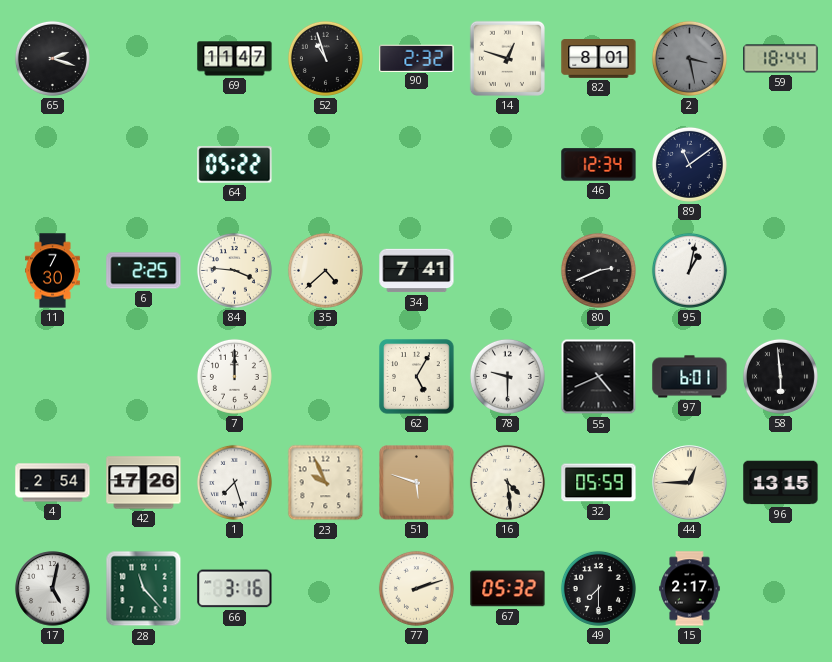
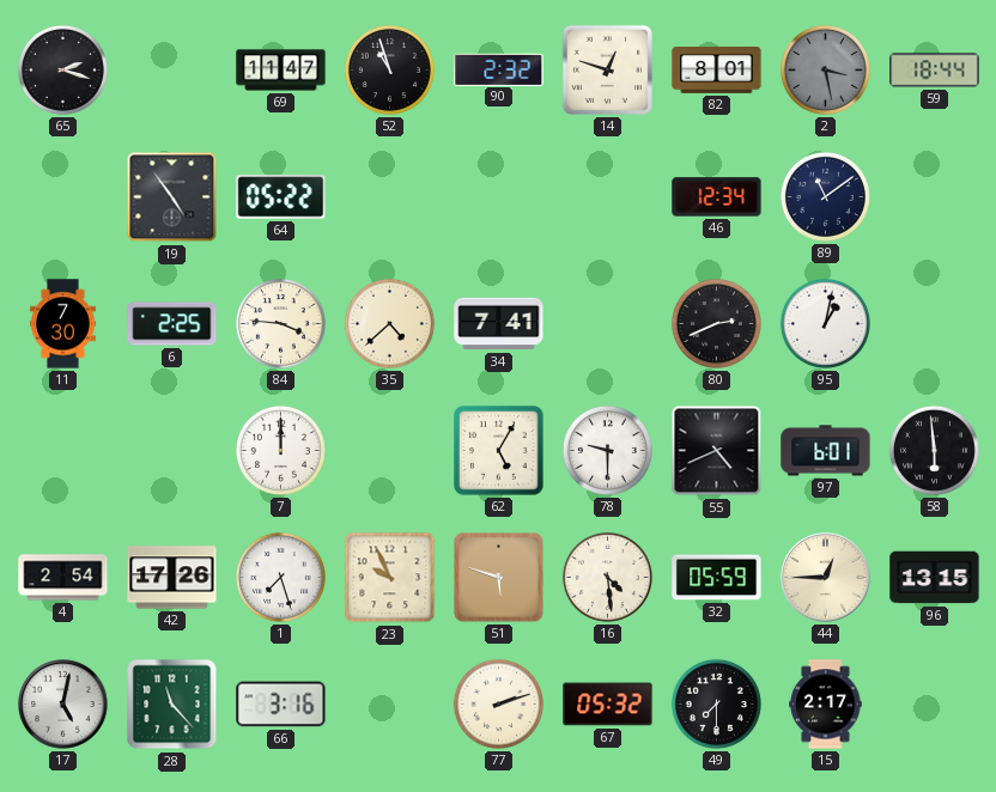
19: none -> 4:54
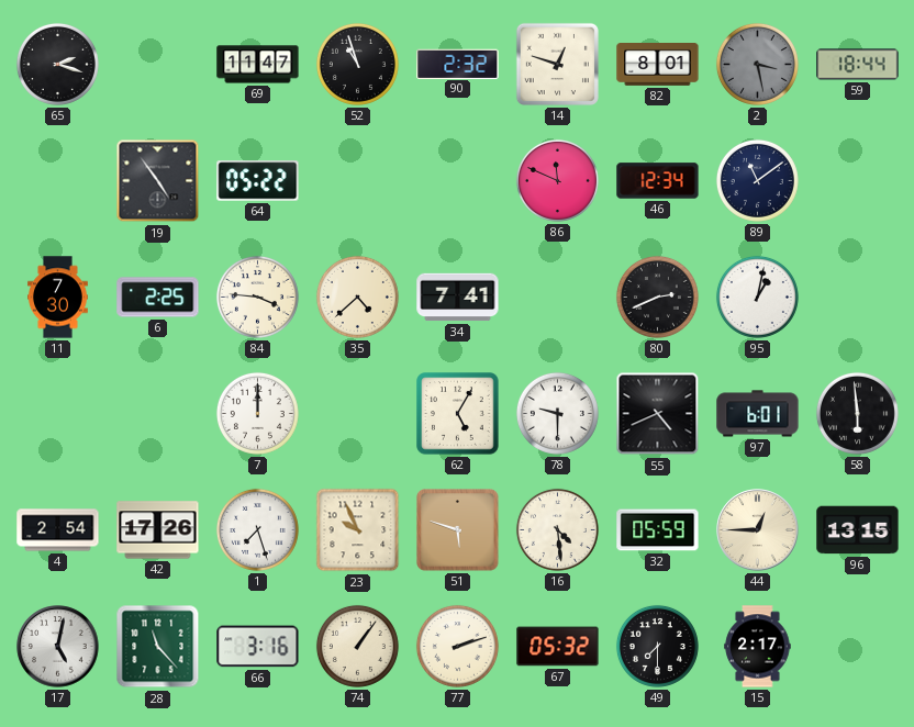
86: none -> 11:49
74: none -> 1:06
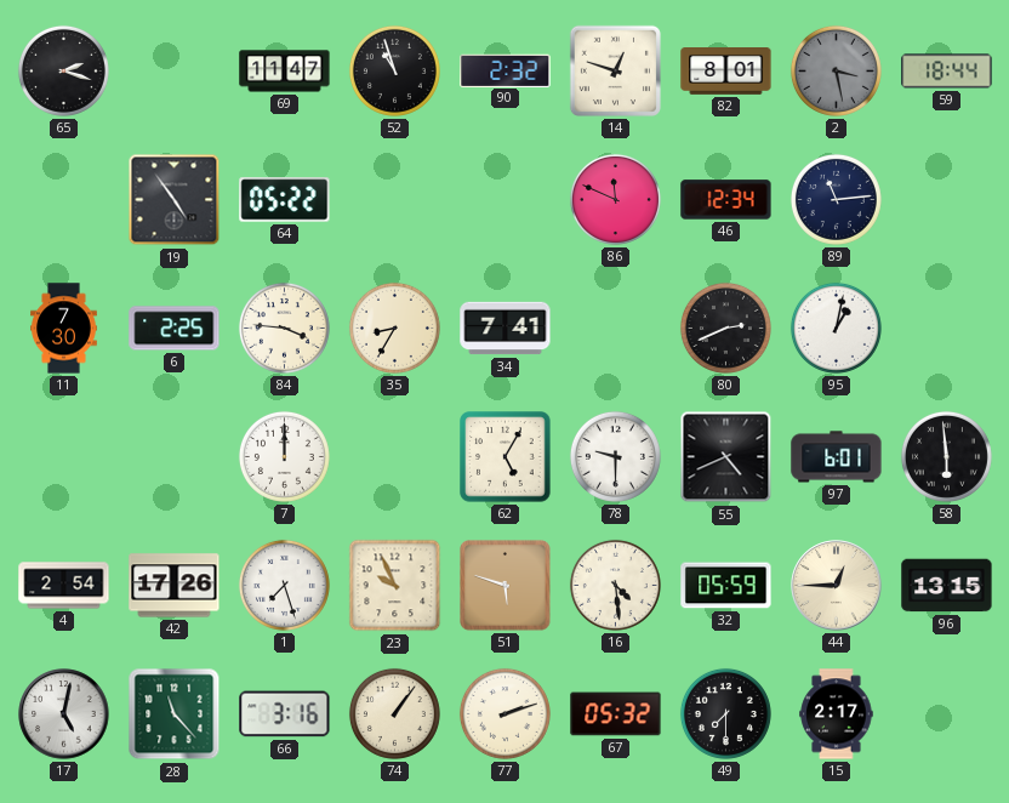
89: 11:09 -> 11:14
35: 4:38 -> 8:35
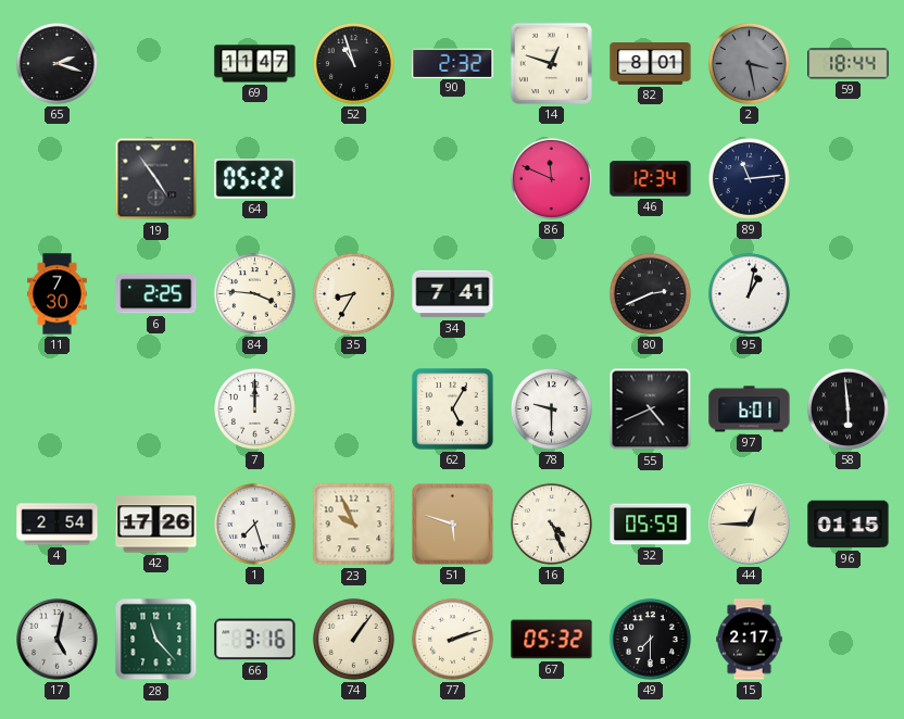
16: 4:29 -> 4:26
96: 13:15 -> 01:15
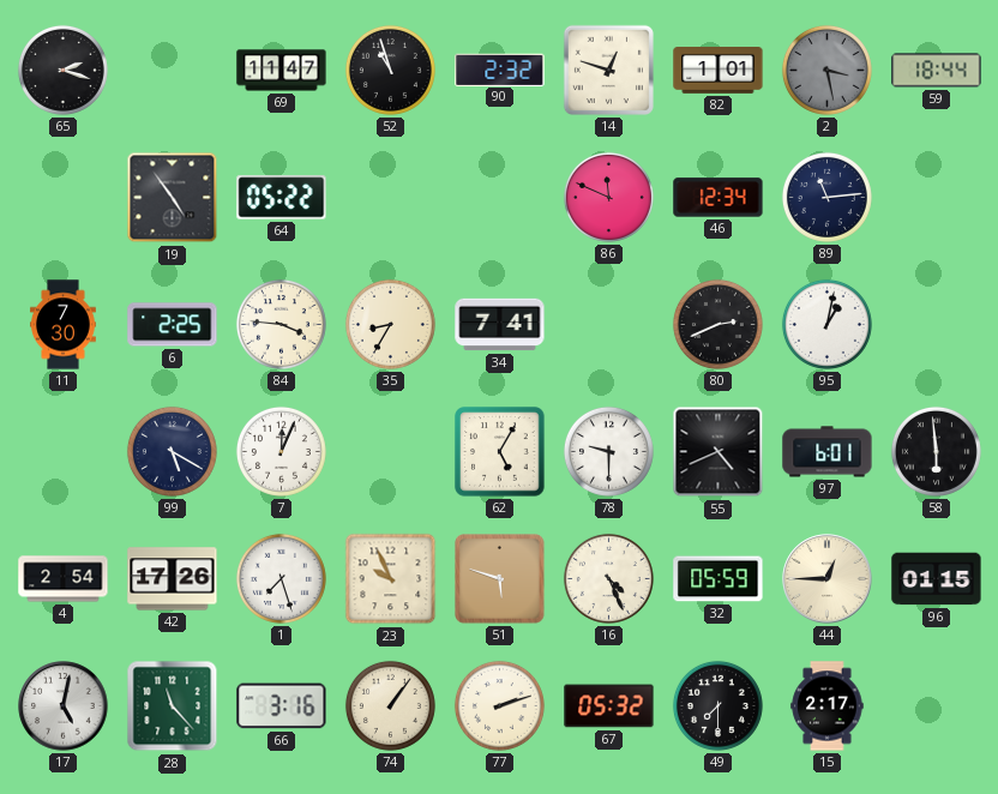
82: 8:01 -> 1:01
99: none -> 5:20
7: 12:00 -> 12:04
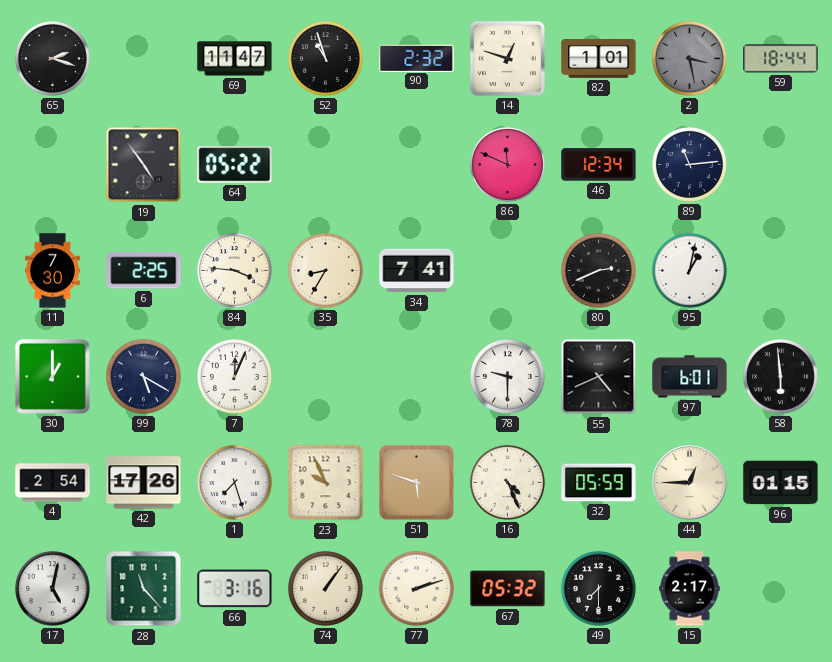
30: none -> 1:00
62: 5:05 -> none
